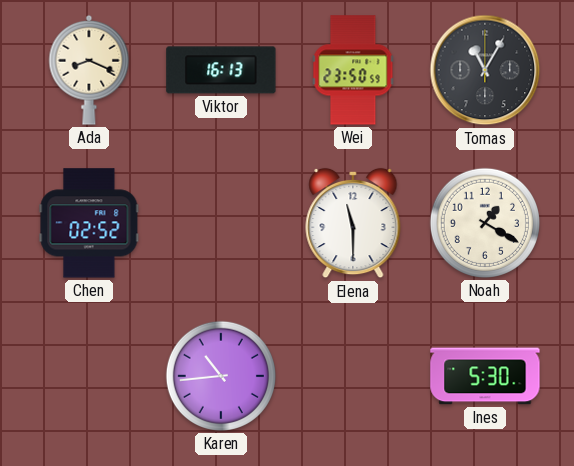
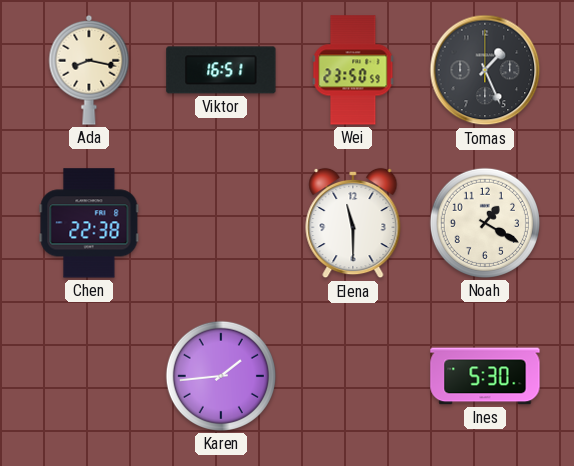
Ada: 8:19 -> 8:17
Viktor: 16:13 -> 16:51
Tomas: 11:05 -> 1:26
Chen: 02:52 -> 22:38
Karen: 10:44 -> 1:44
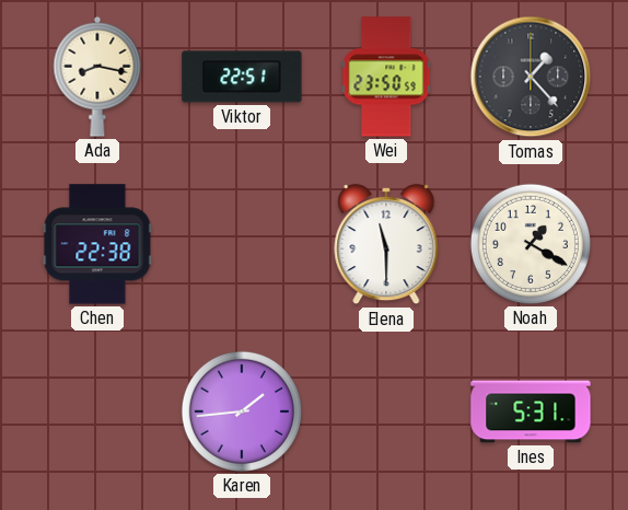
Viktor: 16:51 -> 22:51
Tomas: 1:26 -> 1:23
Ines: 5:30 -> 5:31
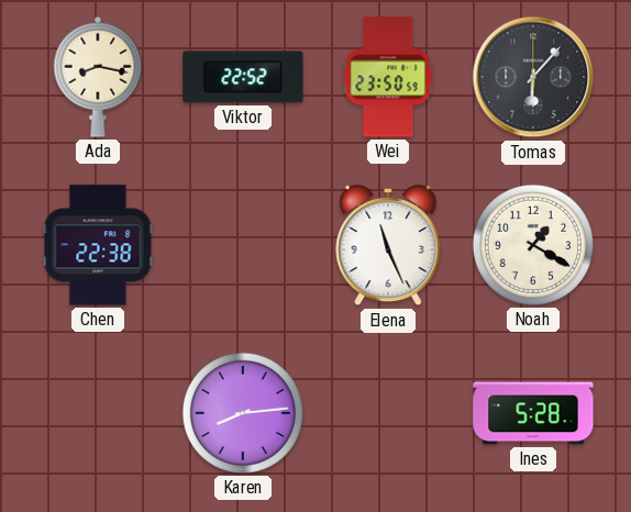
Viktor: 22:51 -> 22:52
Tomas: 1:23 -> 6:07
Elena: 11:30 -> 11:26
Karen: 1:44 -> 8:14
Ines: 5:31 -> 5:28
